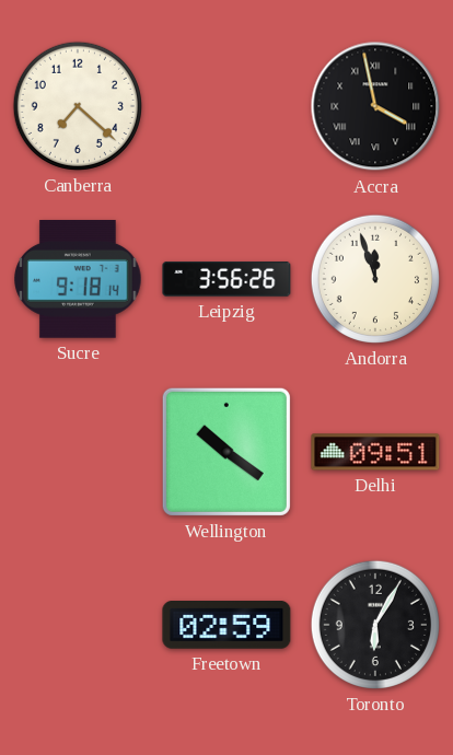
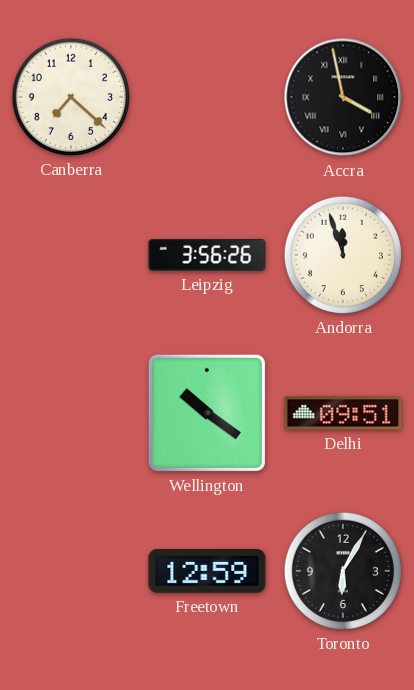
Sucre: 9:18 -> none
Freetown: 02:59 -> 12:59
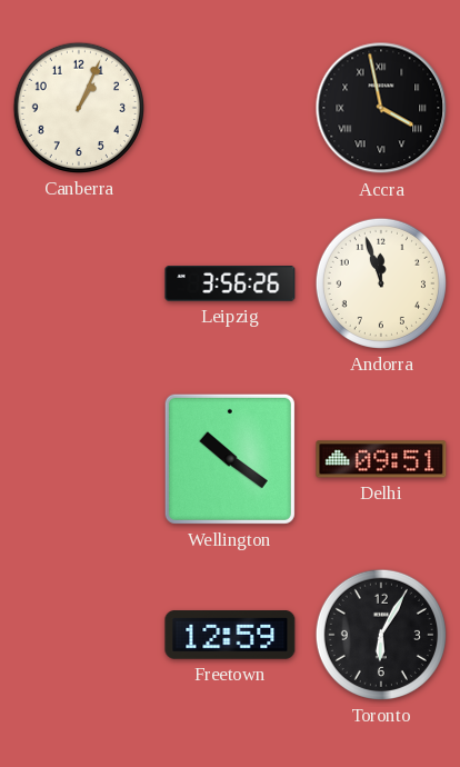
Canberra: 7:22 -> 1:04
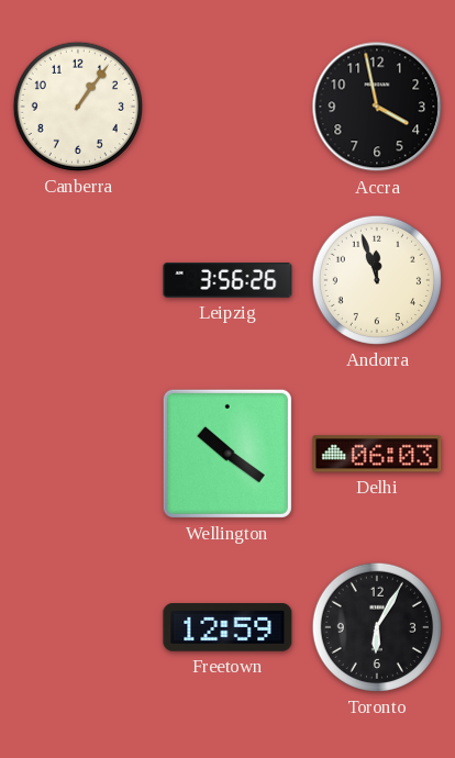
Canberra: 1:04 -> 1:06
Accra numerals: Roman -> Arabic
Delhi: 09:51 -> 06:03
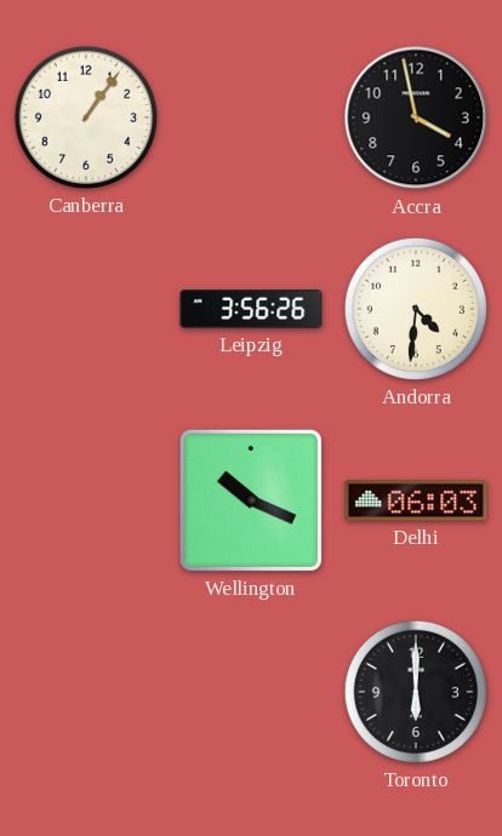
Andorra: 11:57 -> 4:31
Wellington: 10:21 -> 10:19
Freetown: 12:59 -> none
Toronto: 6:05 -> 6:00
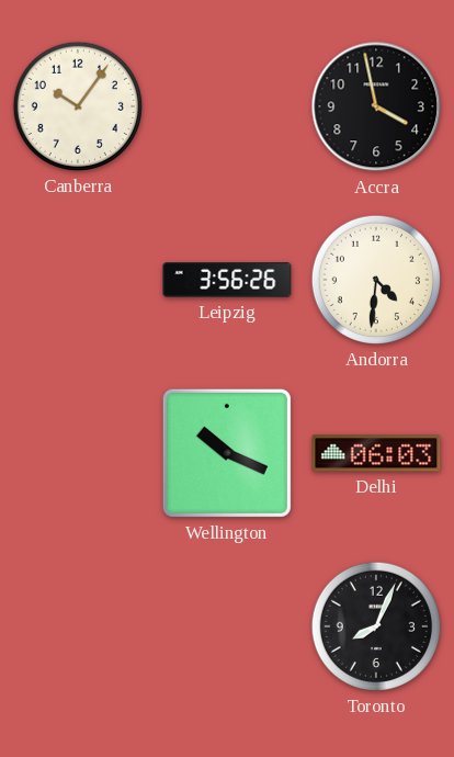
Canberra: 1:06 -> 10:06
Toronto: 6:00 -> 8:04
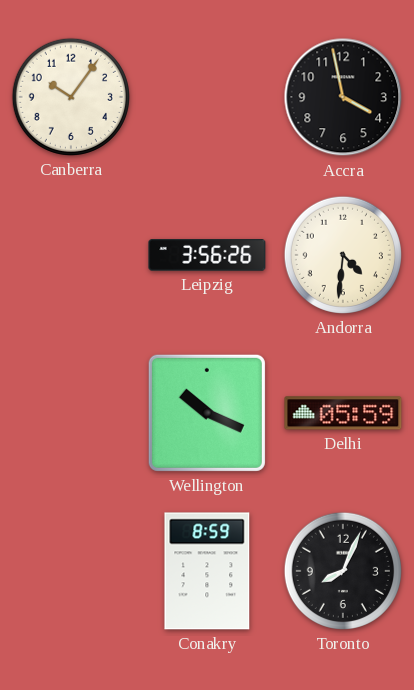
Delhi: 06:03 -> 05:59
Conakry: none -> 8:59
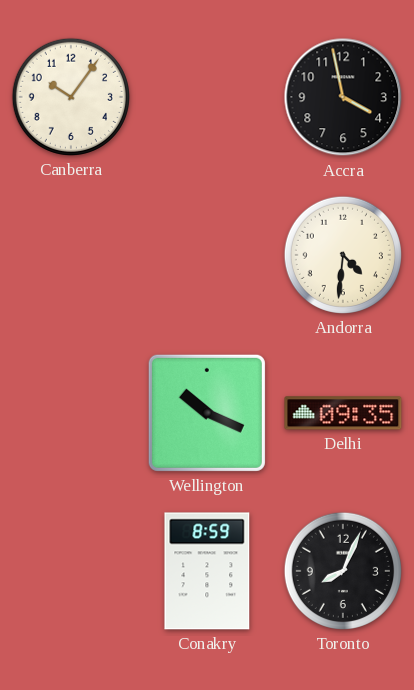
Leipzig: 3:56 -> none
Delhi: 05:59 -> 09:35
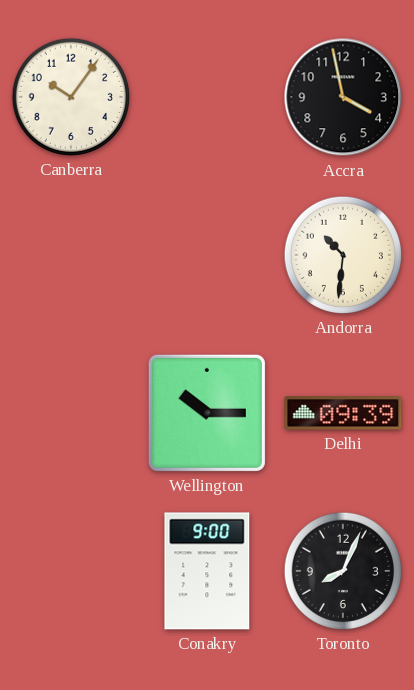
Andorra: 4:31 -> 10:31
Wellington: 10:19 -> 10:15
Delhi: 09:35 -> 09:39
Conakry: 8:59 -> 9:00
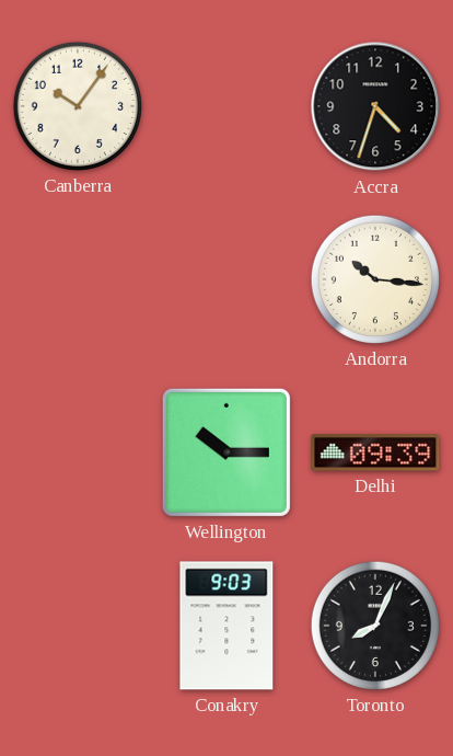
Accra: 3:58 -> 4:33
Andorra: 10:31 -> 10:16
Conakry: 9:00 -> 9:03
